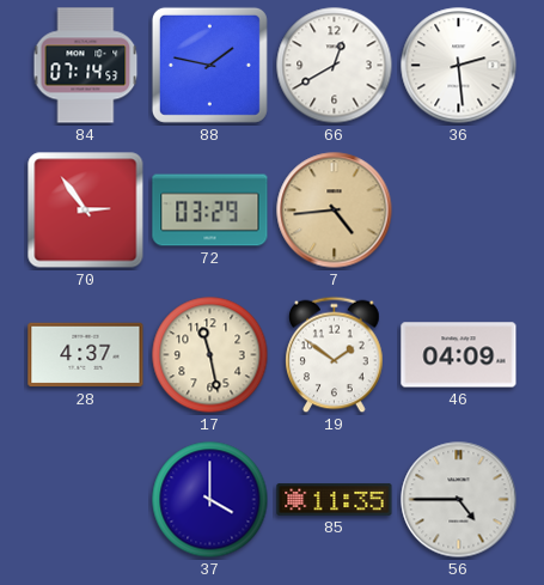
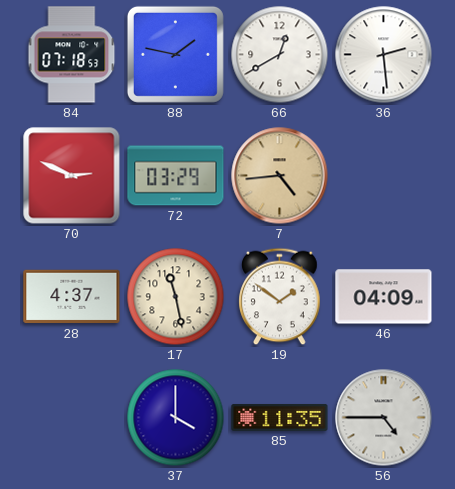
84: 07:14 -> 07:18
70: 2:54 -> 2:49
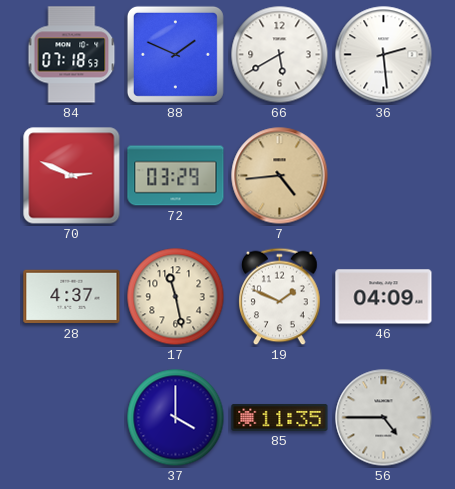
88: 1:47 -> 1:49
66: 12:40 -> 5:40
19: 1:51 -> 1:49
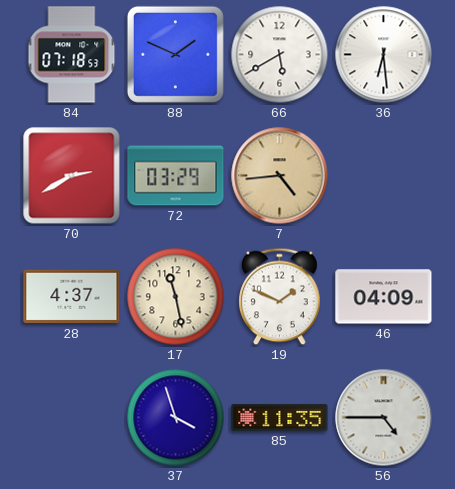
36: 2:29 -> 6:29
70: 2:49 -> 2:40
37: 4:00 -> 3:57
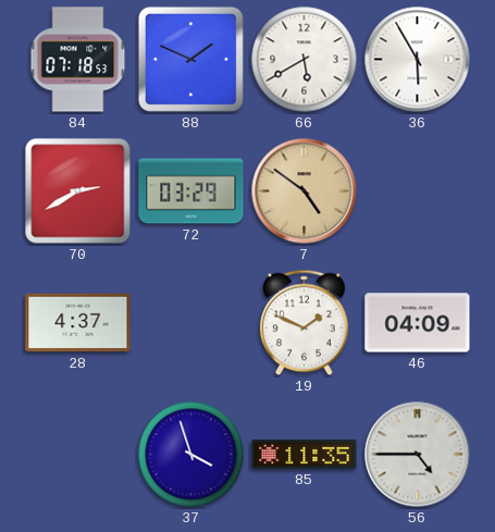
36: 6:29 -> 5:55
7: 4:44 -> 4:51
17: 11:28 -> none
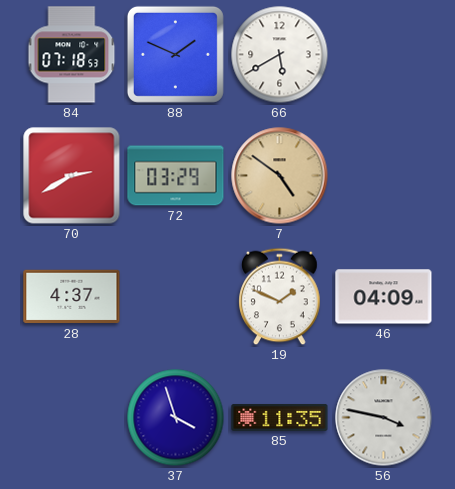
36: 5:55 -> none
56: 4:45 -> 3:47
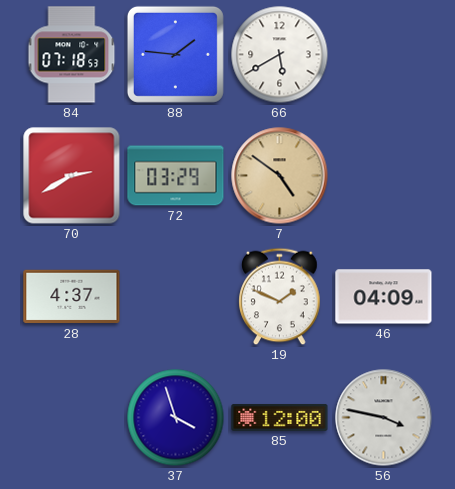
88: 1:49 -> 1:46
85: 11:35 -> 12:00
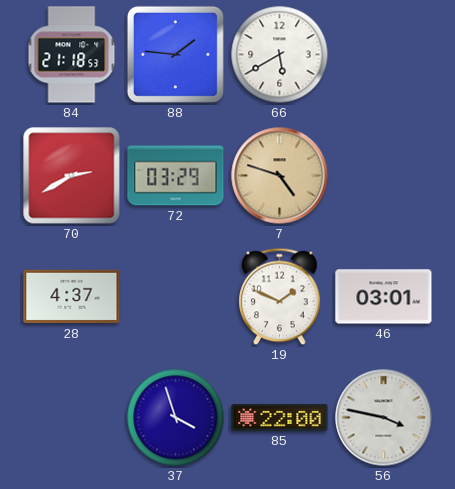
84: 07:18 -> 21:18
7: 4:51 -> 4:48
46: 04:09 -> 03:01
85: 12:00 -> 22:00
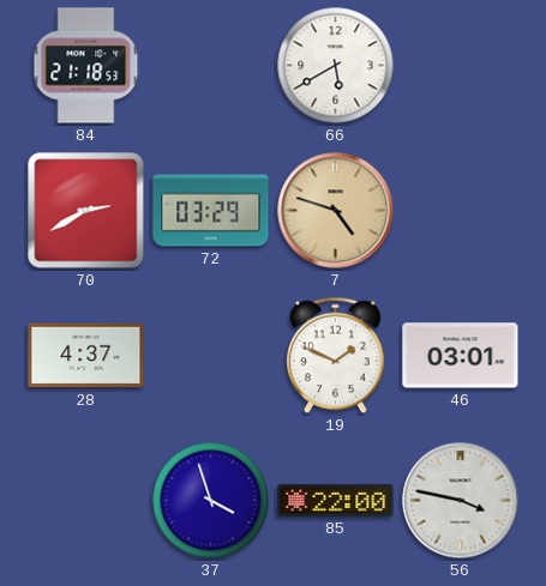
88: 1:46 -> none
